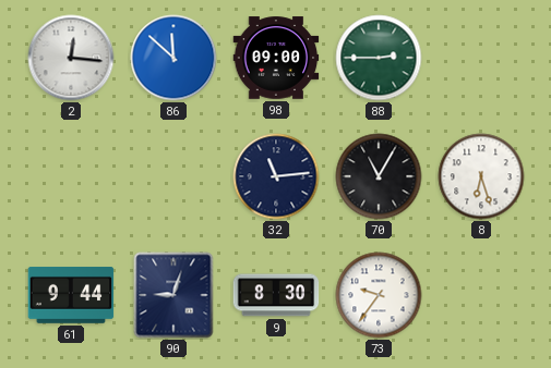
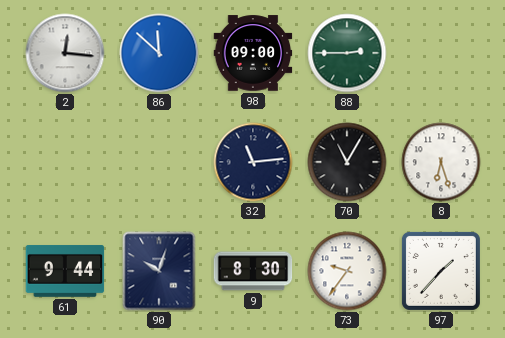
90: 9:03 -> 10:03
97: none -> 1:37
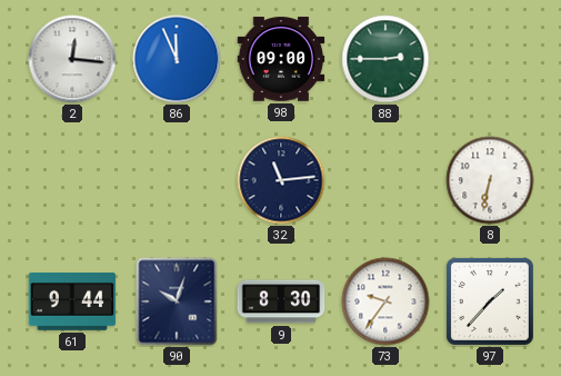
86: 11:52 -> 11:56
70: 11:05 -> none
8: 6:27 -> 6:32
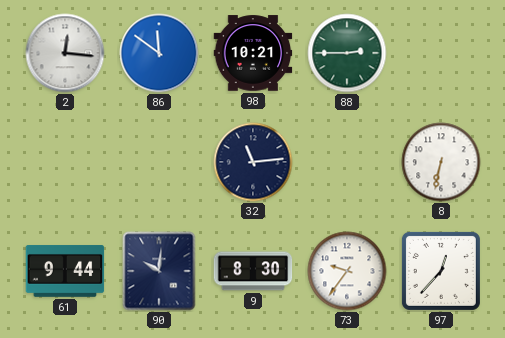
86: 11:56 -> 11:51
98: 09:00 -> 10:21
90: 10:03 -> 10:01
97: 1:37 -> 12:37
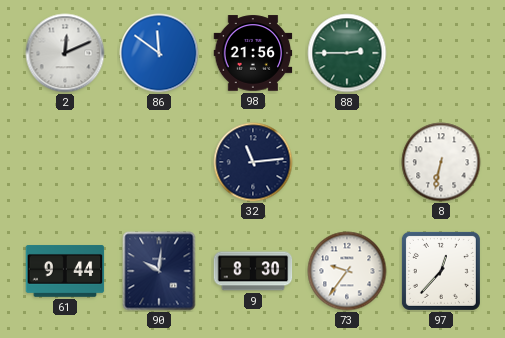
2: 12:16 -> 12:11
98: 10:21 -> 21:56
